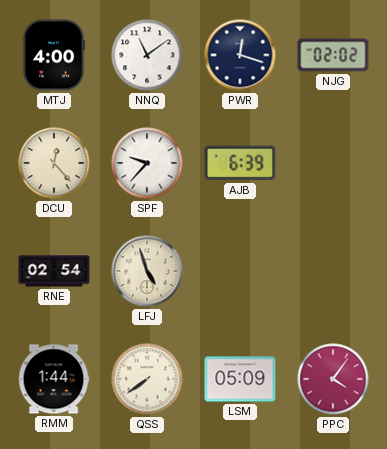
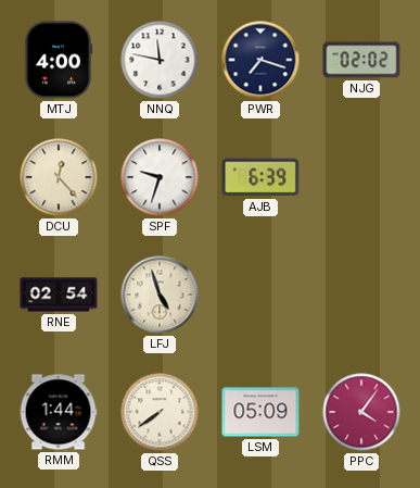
NNQ: 11:09 -> 11:47
PWR: 12:18 -> 7:18
SPF: 9:37 -> 9:33
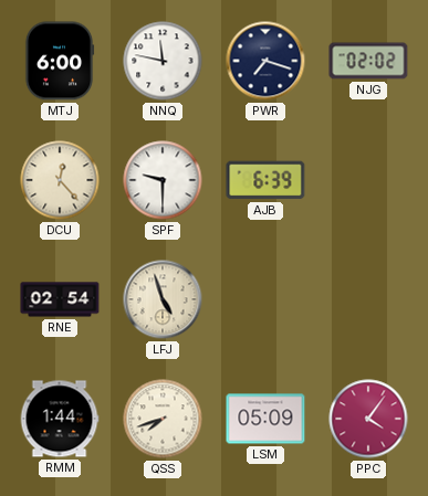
MTJ: 4:00 -> 6:00
SPF: 9:33 -> 9:30
QSS: 7:39 -> 7:42
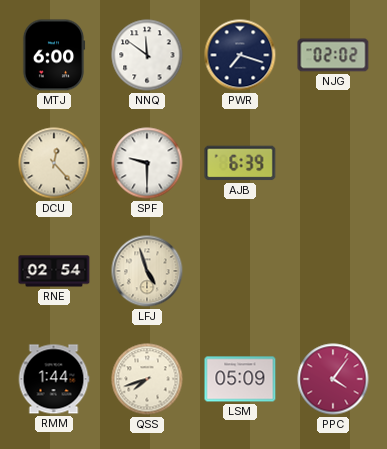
NNQ: 11:47 -> 11:51
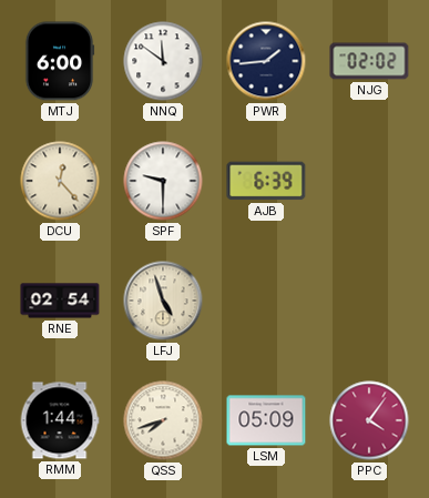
PWR: 7:18 -> 1:44
